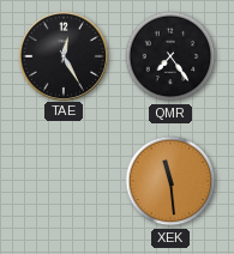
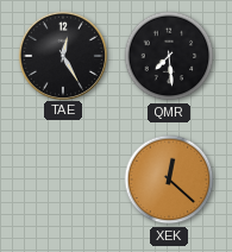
QMR: 7:24 -> 7:29
XEK: 11:29 -> 12:22
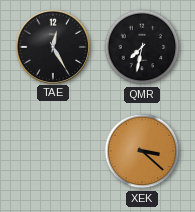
QMR: 7:29 -> 7:32
XEK: 12:22 -> 3:22
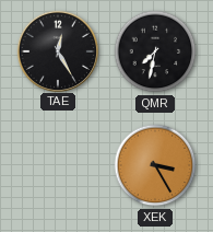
XEK: 3:22 -> 3:25
